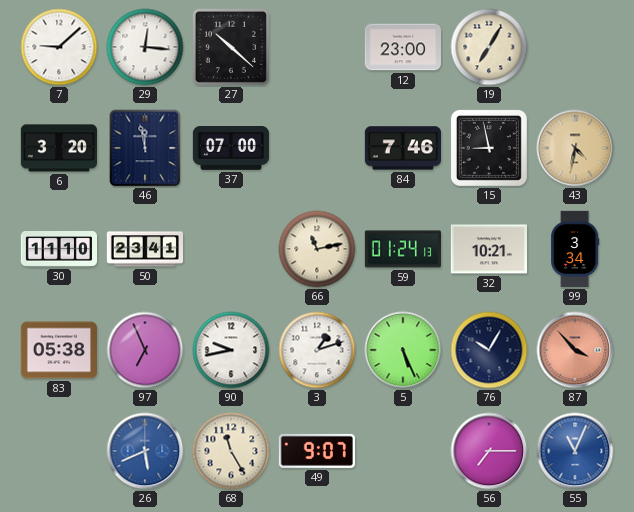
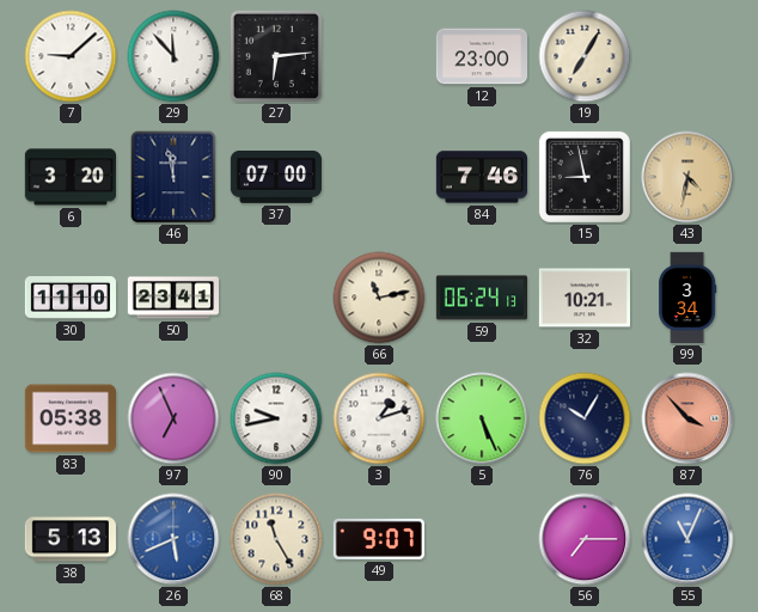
29: 12:16 -> 11:53
27: 10:22 -> 6:14
59: 01:24 -> 06:24
38: none -> 5:13
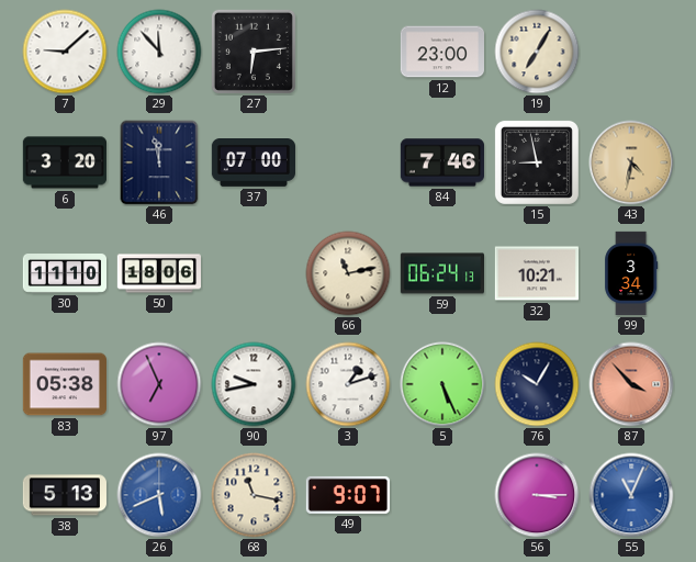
50: 23:41 -> 18:06
68: 11:25 -> 11:17
56: 7:15 -> 3:15
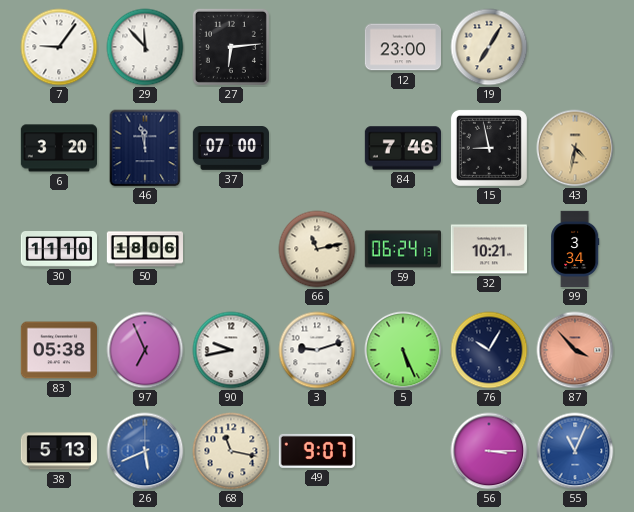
7: 9:08 -> 9:06
3: 1:12 -> 9:12
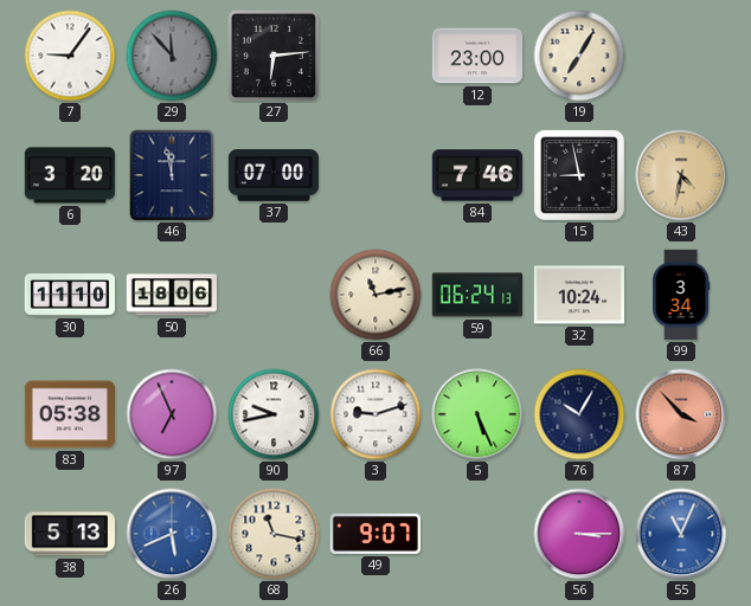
29 dial: white -> grey
32: 10:21 -> 10:24
